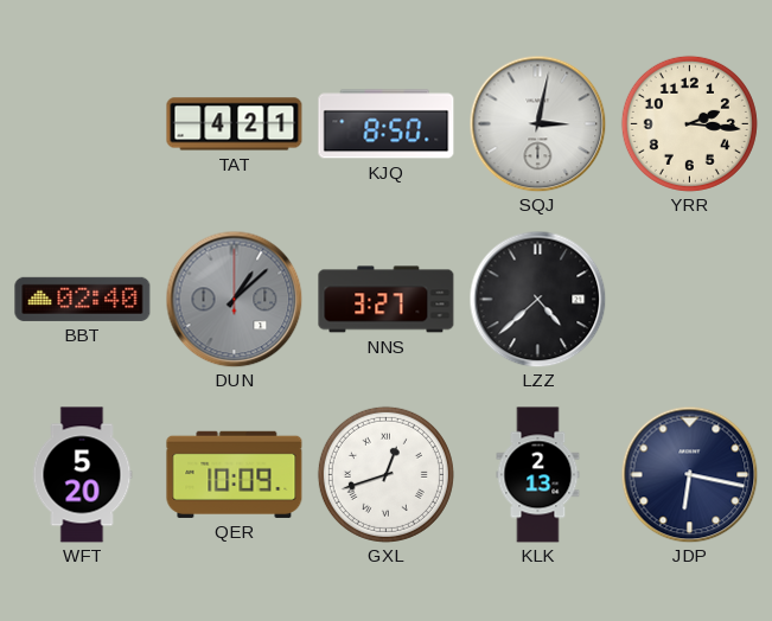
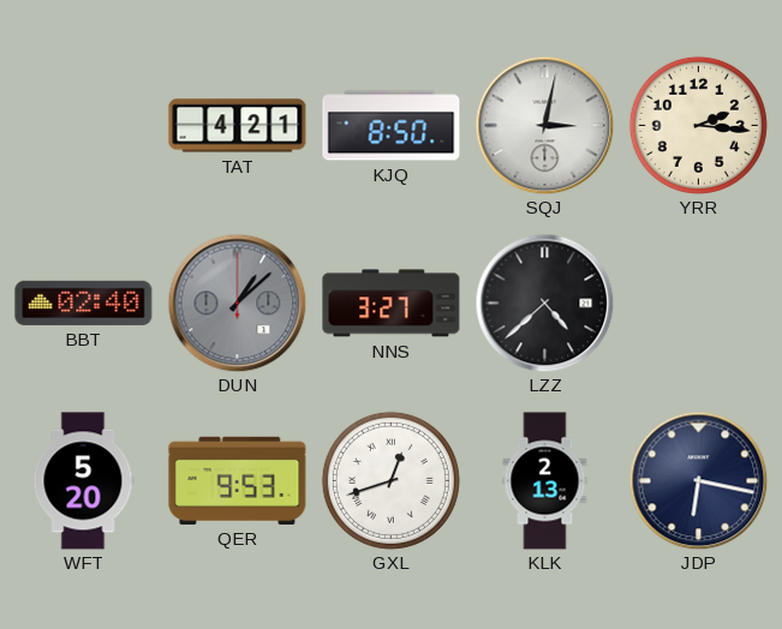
QER: 10:09 -> 9:53
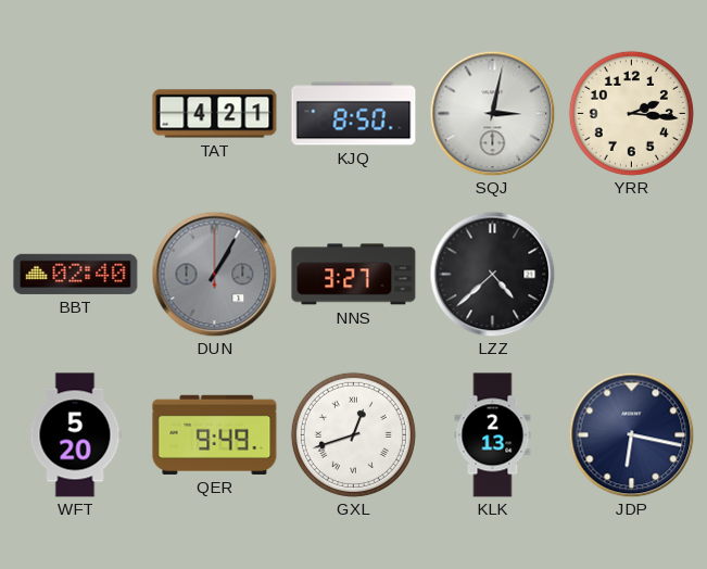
DUN: 1:08 -> 1:05
QER: 9:53 -> 9:49
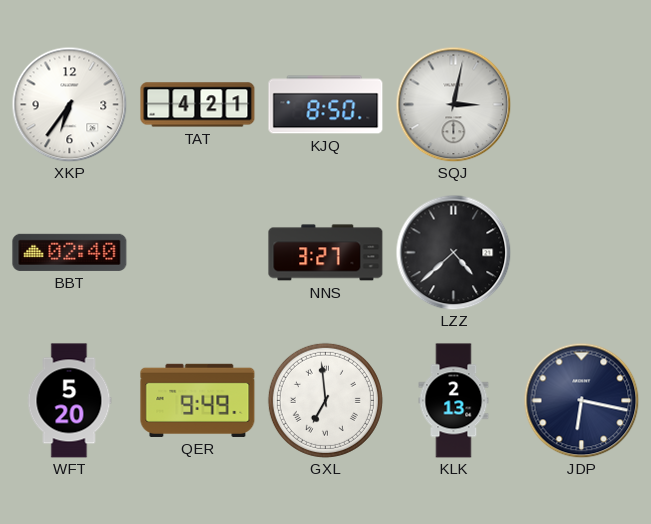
XKP: none -> 6:36
YRR: 2:16 -> none
DUN: 1:05 -> none
GXL: 12:42 -> 6:59
